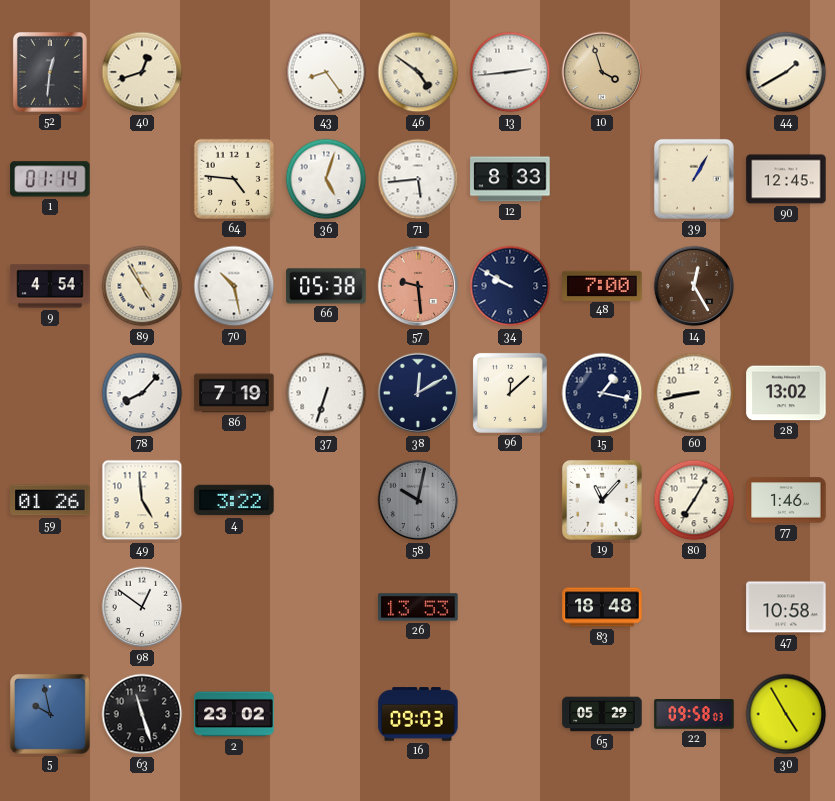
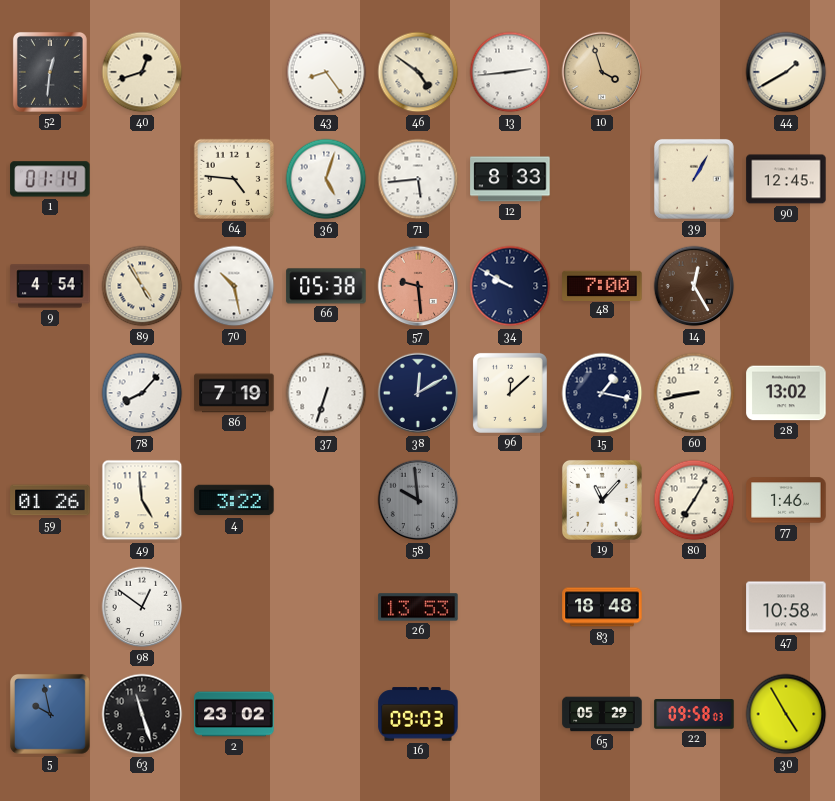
58: 10:02 -> 9:59
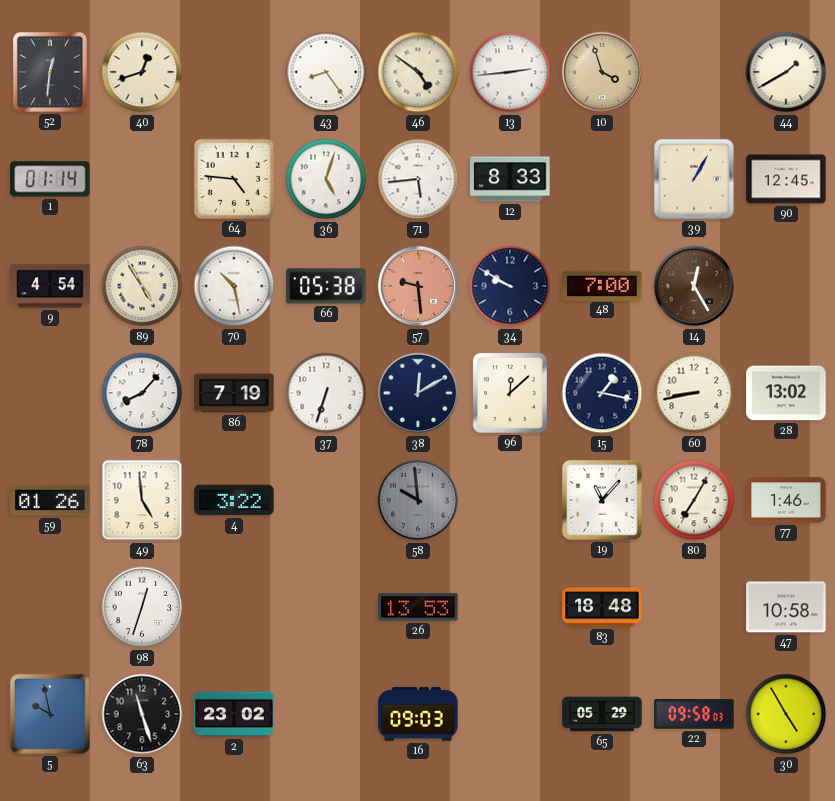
98: 12:51 -> 12:33
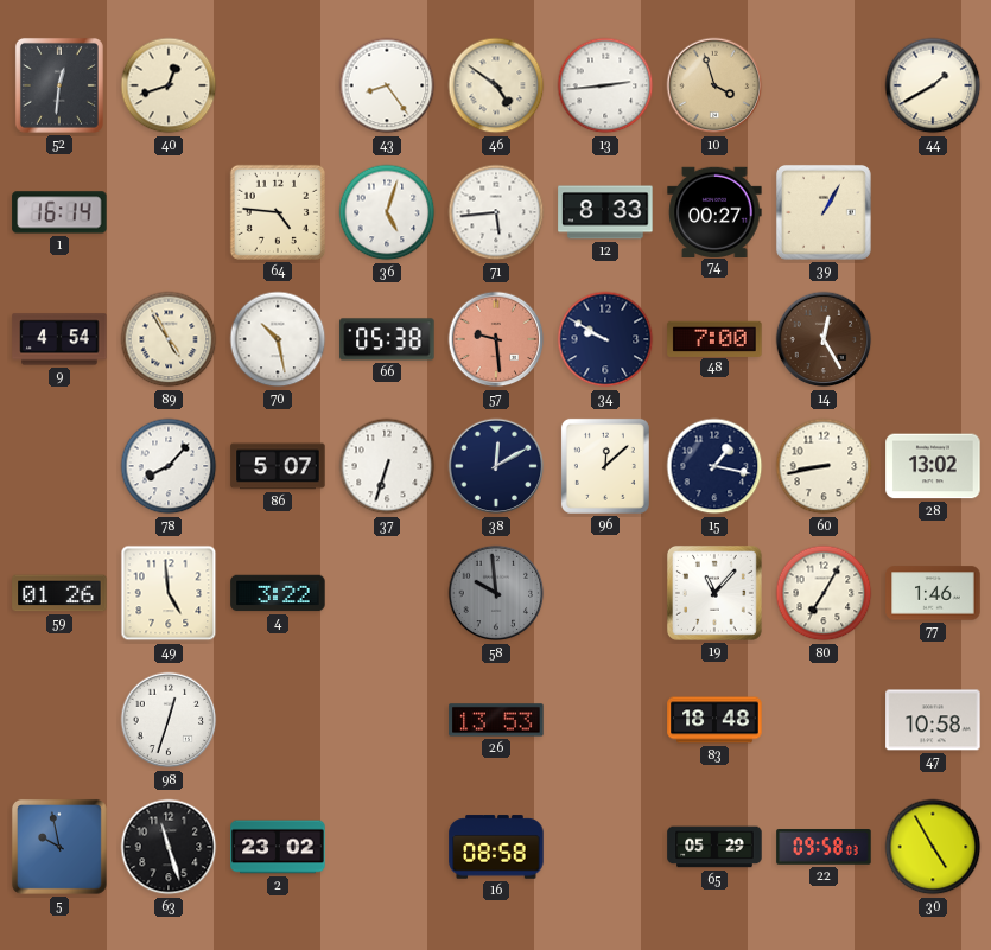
1: 01:14 -> 16:14
74: none -> 00:27
90: 12:45 -> none
86: 7:19 -> 5:07
16: 09:03 -> 08:58
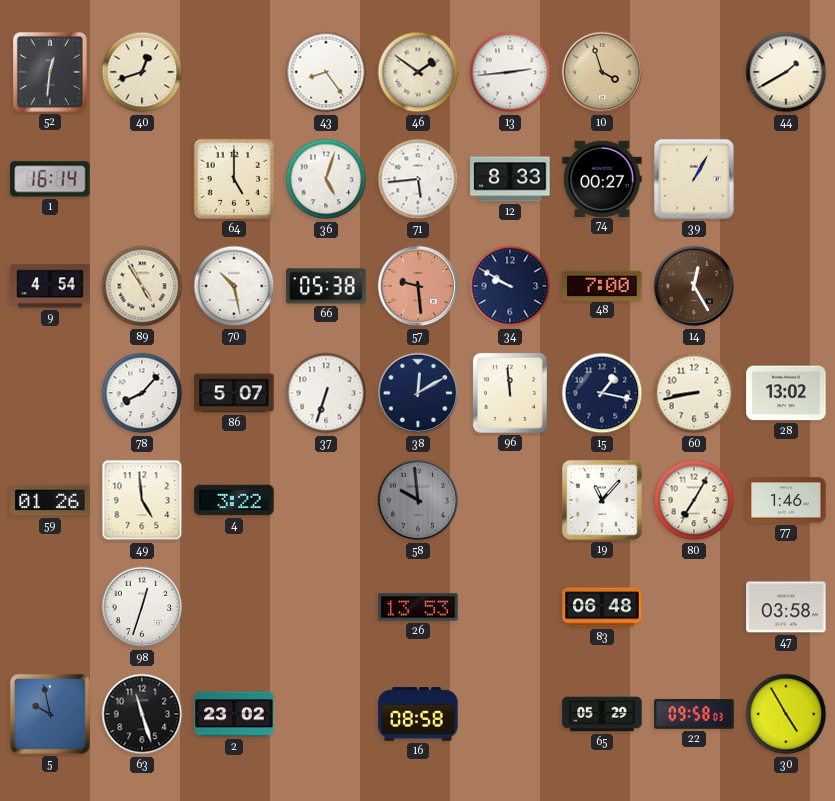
46: 4:51 -> 1:51
64: 4:46 -> 5:00
96: 12:08 -> 11:59
83: 18:48 -> 06:48
47: 10:58 -> 03:58
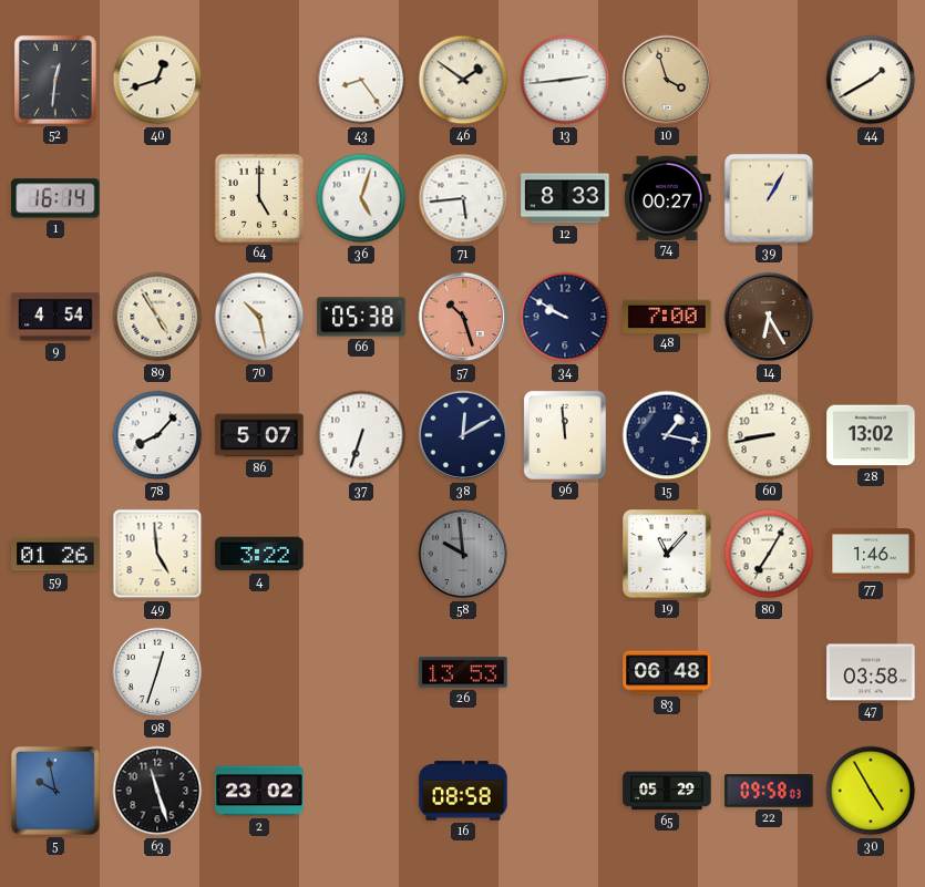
57: 9:29 -> 10:27
14: 12:25 -> 6:25
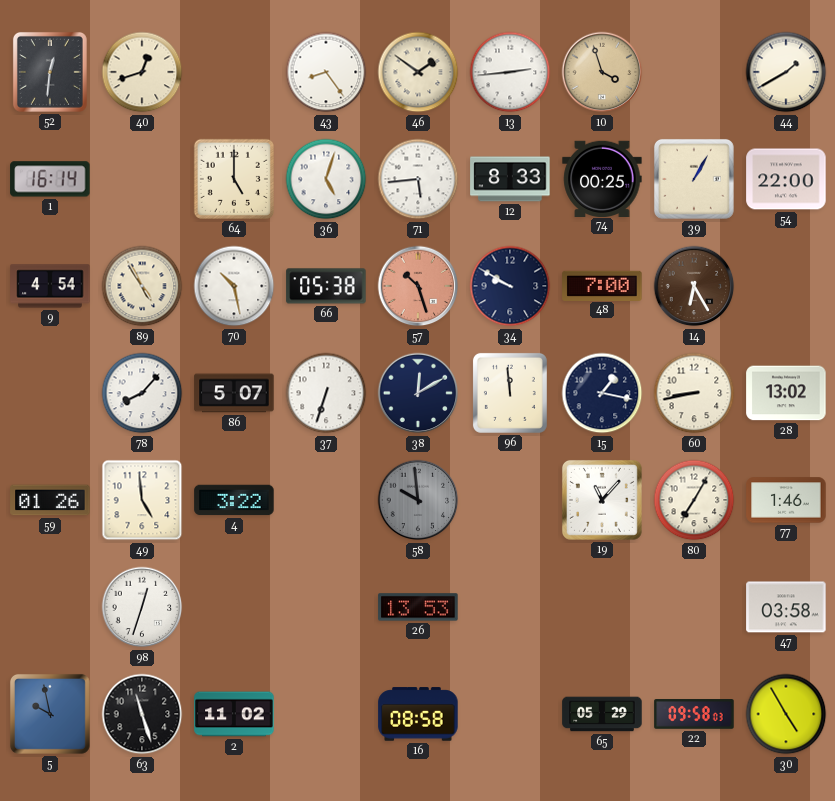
74: 00:27 -> 00:25
54: none -> 22:00
83: 06:48 -> none
2: 23:02 -> 11:02
